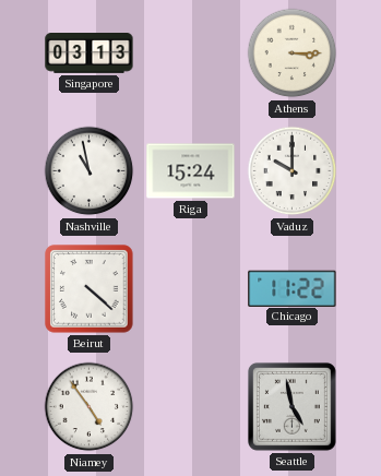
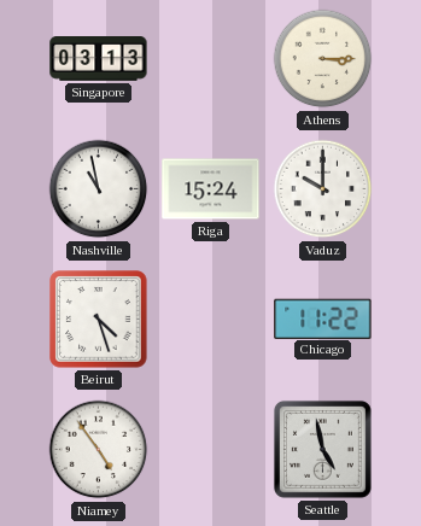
Beirut: 4:22 -> 4:27
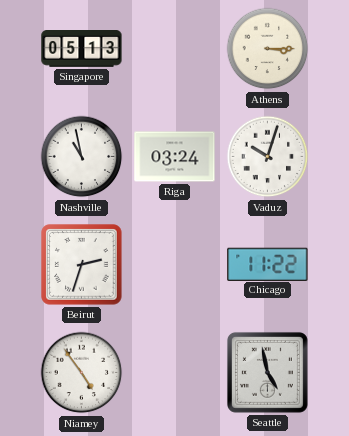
Singapore: 03:13 -> 05:13
Riga: 15:24 -> 03:24
Vaduz: 10:00 -> 10:03
Beirut: 4:27 -> 2:33
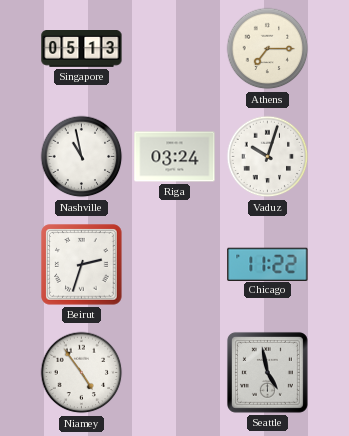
Athens: 3:15 -> 7:15
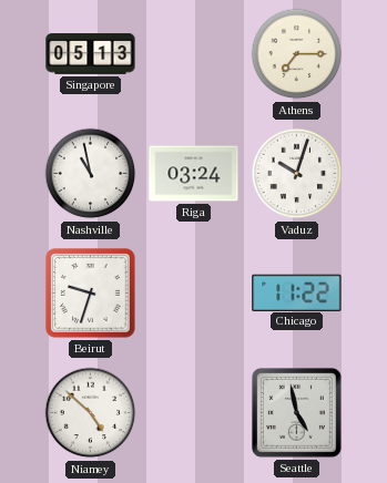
Beirut: 2:33 -> 9:33
Niamey: 4:54 -> 4:52
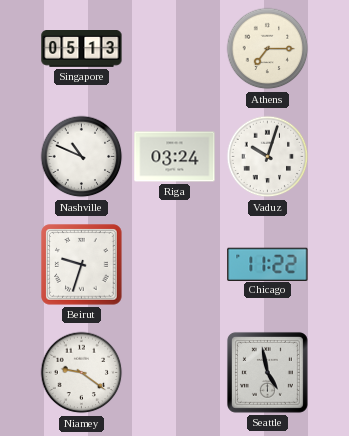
Nashville: 10:58 -> 10:49
Niamey: 4:52 -> 9:21
